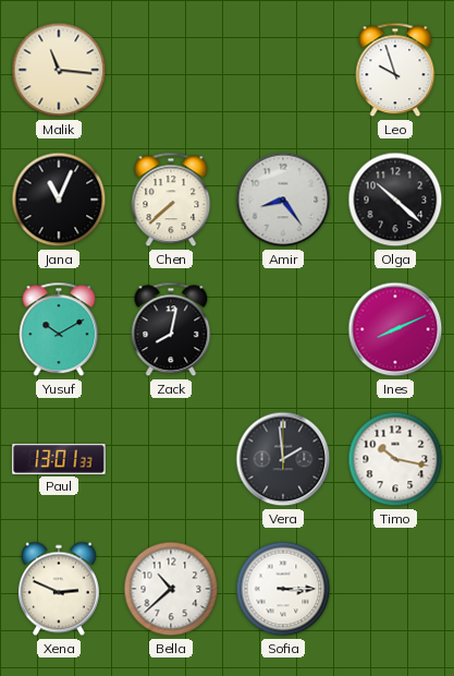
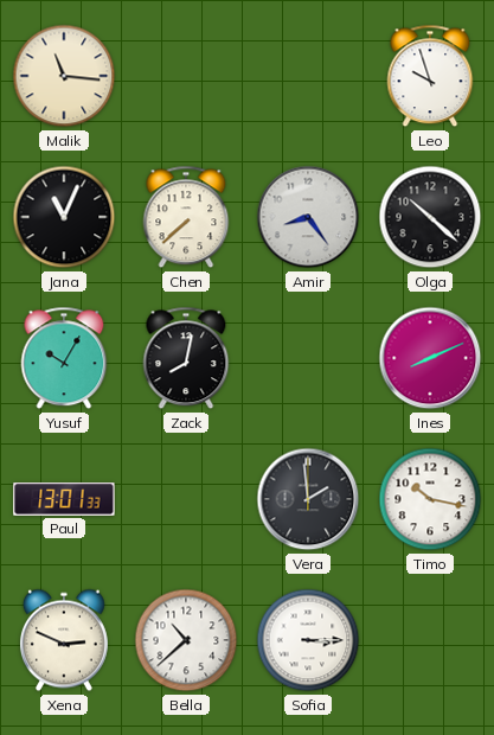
Yusuf: 10:10 -> 10:05
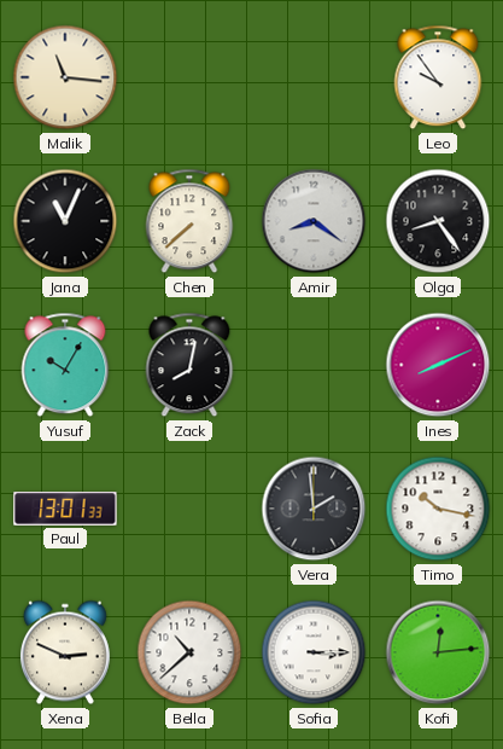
Leo: 9:57 -> 9:54
Amir: 8:24 -> 8:21
Olga: 10:22 -> 8:24
Kofi: none -> 12:14
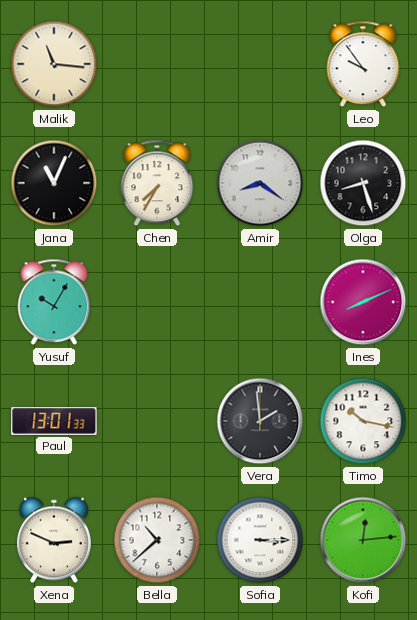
Chen: 7:38 -> 7:35
Olga: 8:24 -> 8:27
Zack: 8:02 -> none
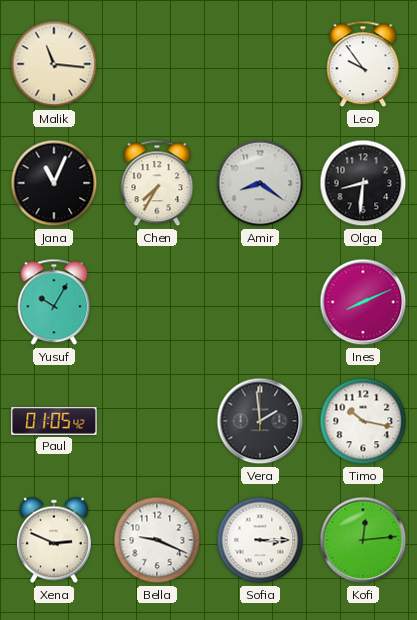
Olga: 8:27 -> 8:31
Paul: 13:01 -> 01:05
Bella: 10:38 -> 9:19
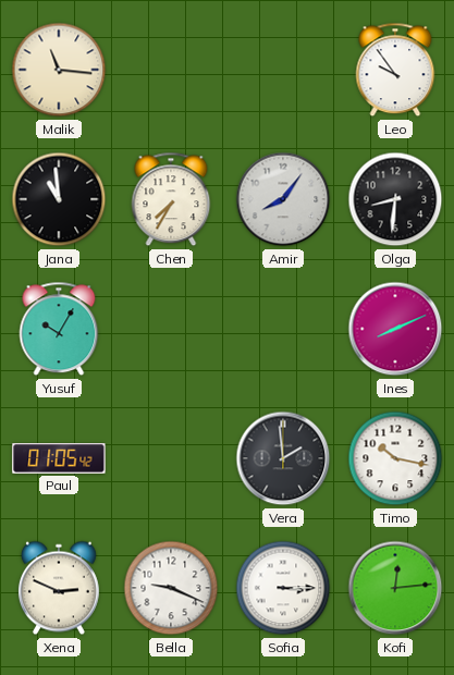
Jana: 11:04 -> 10:59
Amir: 8:21 -> 8:06
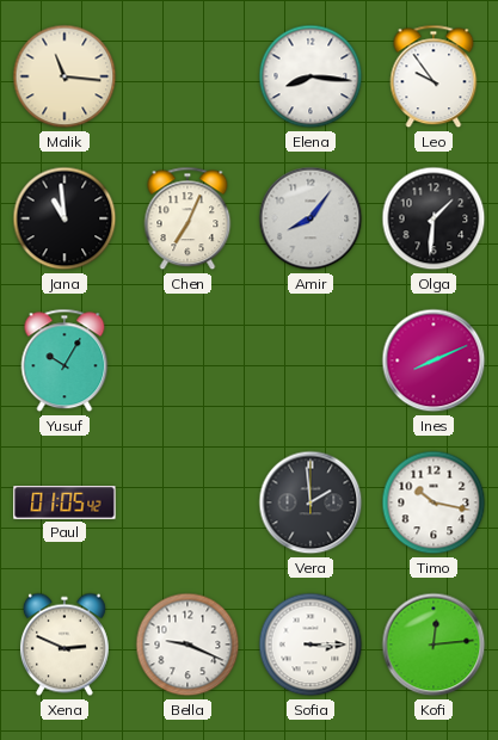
Elena: none -> 8:16
Chen: 7:35 -> 7:04
Olga: 8:31 -> 1:31
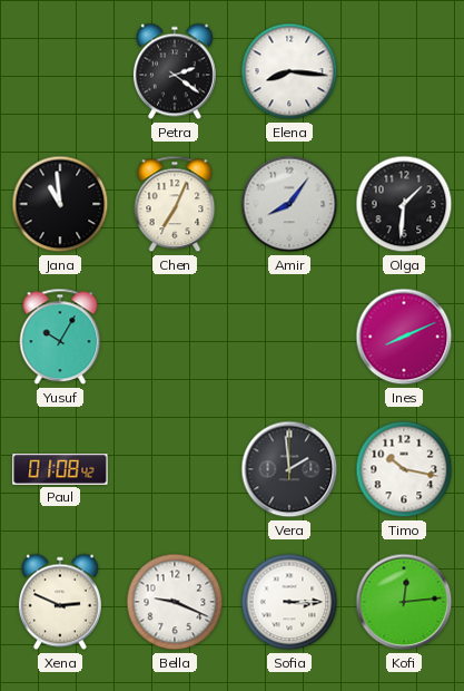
Malik: 11:16 -> none
Petra: none -> 2:21
Leo: 9:54 -> none
Paul: 01:05 -> 01:08
